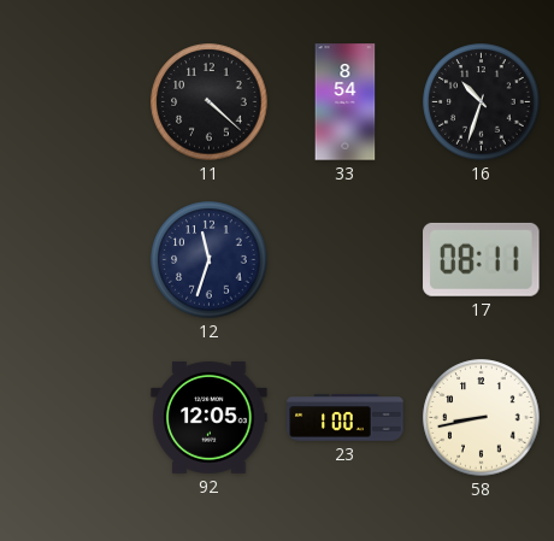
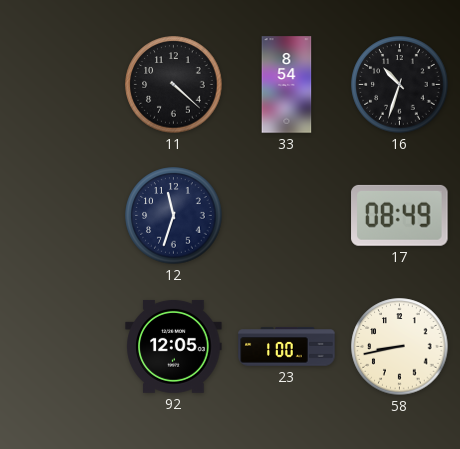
17: 08:11 -> 08:49
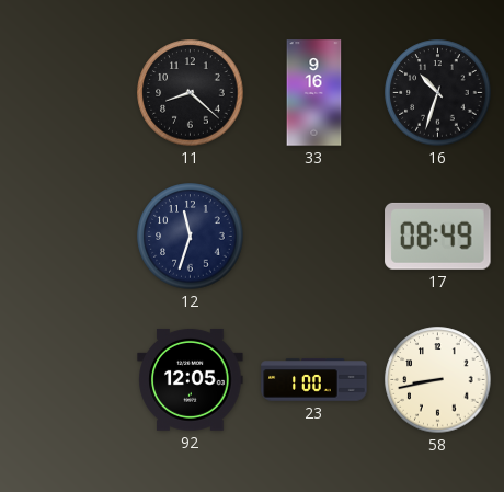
11: 4:22 -> 8:22
33: 8:54 -> 9:16
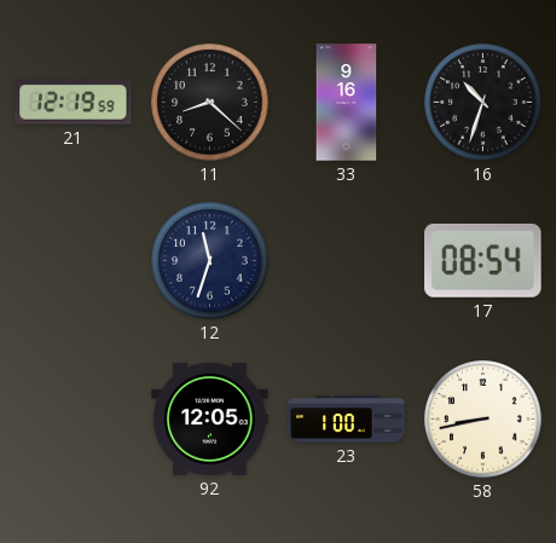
21: none -> 12:19
17: 08:49 -> 08:54
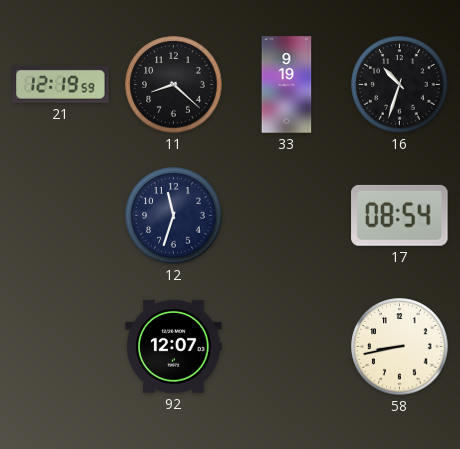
33: 9:16 -> 9:19
92: 12:05 -> 12:07
23: 1:00 -> none
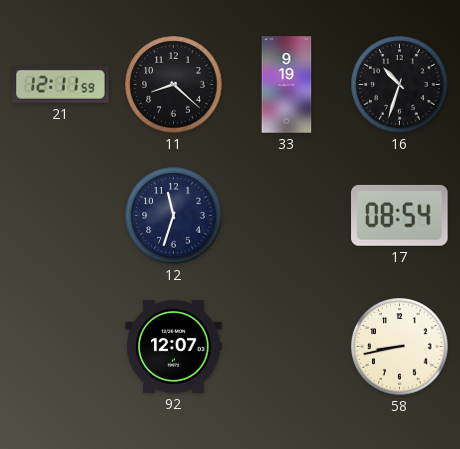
21: 12:19 -> 12:11
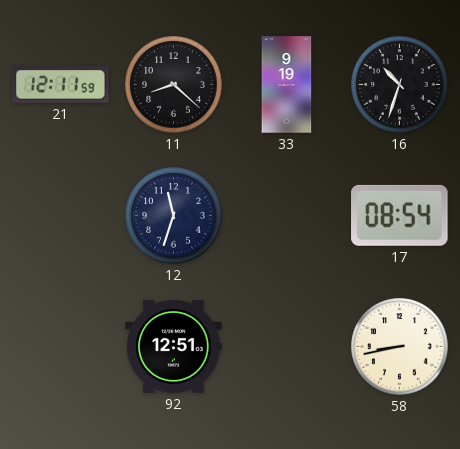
92: 12:07 -> 12:51
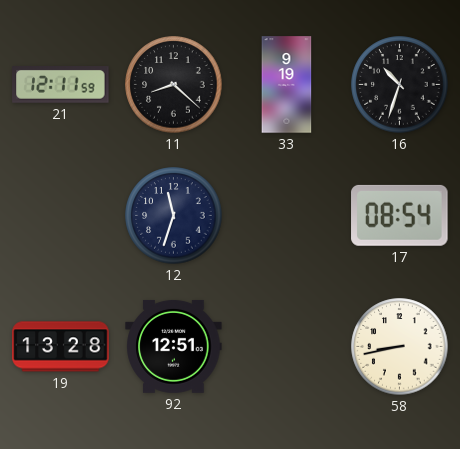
19: none -> 13:28
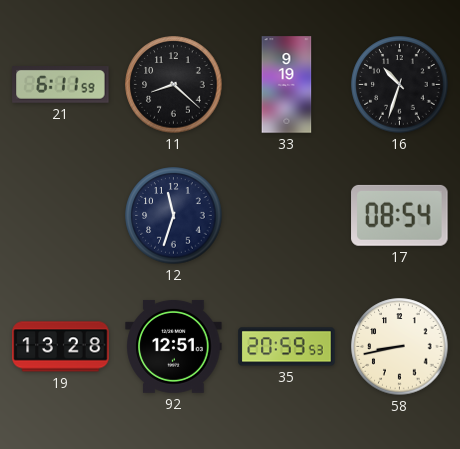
21: 12:11 -> 6:11
35: none -> 20:59
